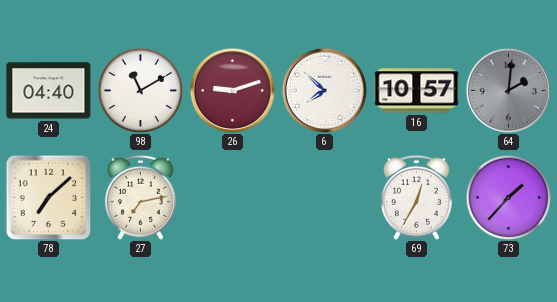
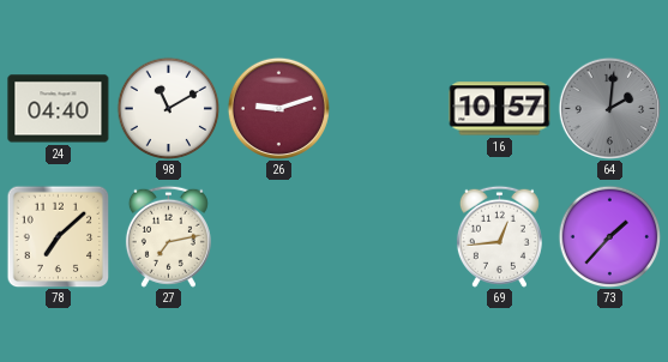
6: 7:52 -> none
69: 12:35 -> 12:44
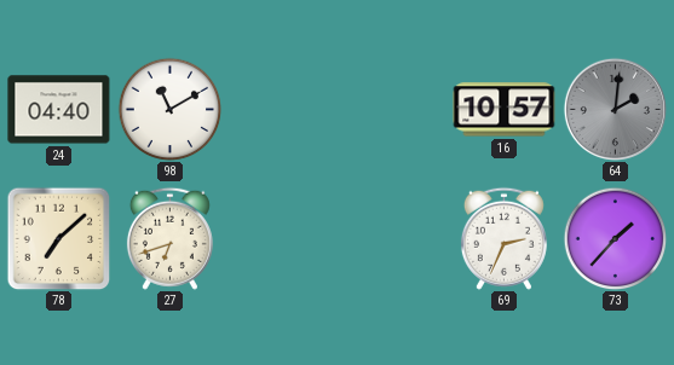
26: 9:12 -> none
27: 7:13 -> 6:42
69: 12:44 -> 2:34
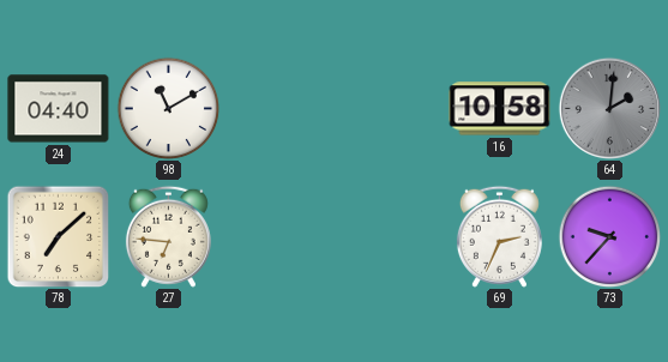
16: 10:57 -> 10:58
27: 6:42 -> 6:46
73: 1:37 -> 9:37
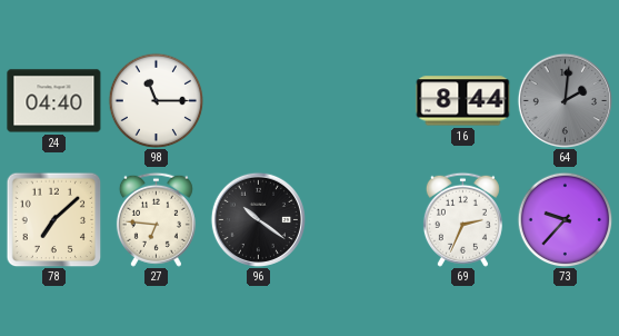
98: 11:10 -> 11:15
16: 10:58 -> 8:44
96: none -> 10:21
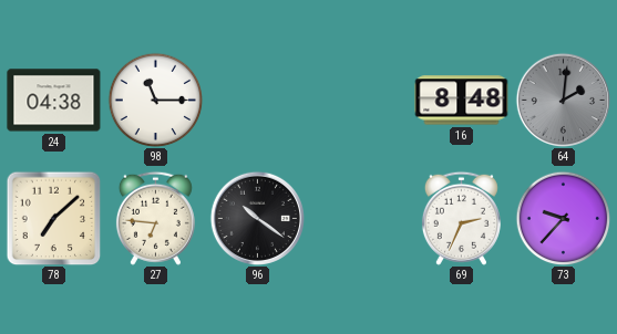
24: 04:40 -> 04:38
16: 8:44 -> 8:48
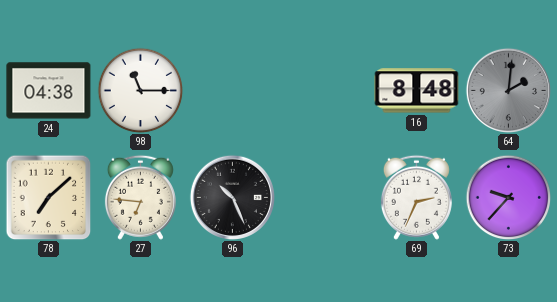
96: 10:21 -> 10:26
